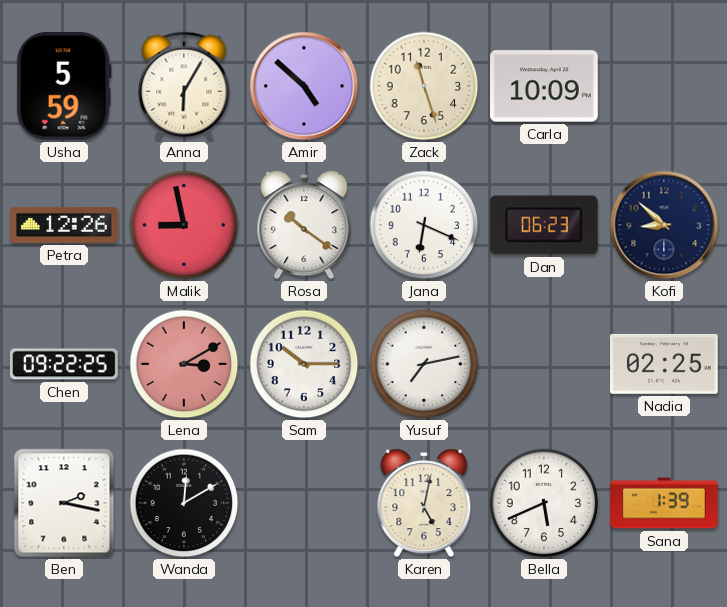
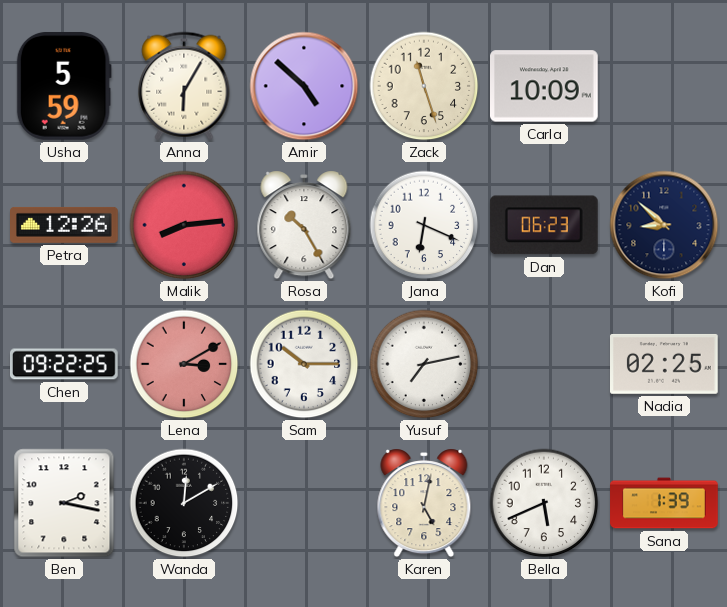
Malik: 8:58 -> 8:14
Rosa: 10:21 -> 10:25
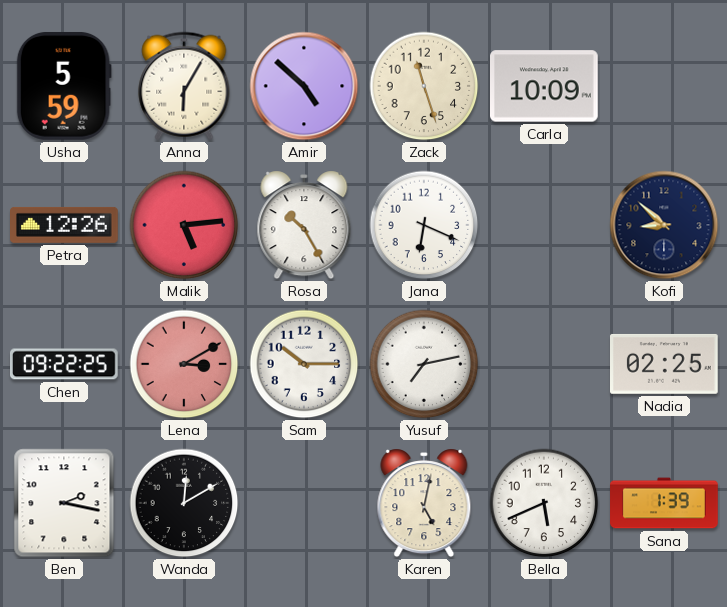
Malik: 8:14 -> 5:14
Dan: 06:23 -> none
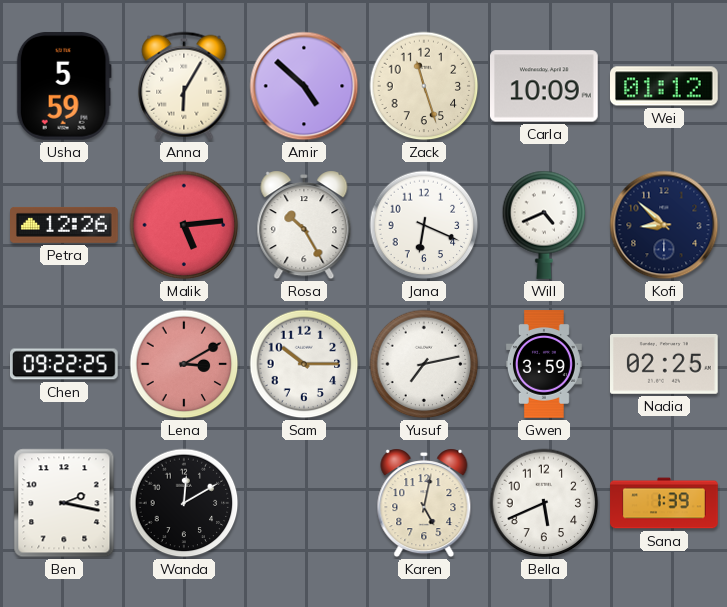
Wei: none -> 01:12
Will: none -> 4:41
Gwen: none -> 3:59
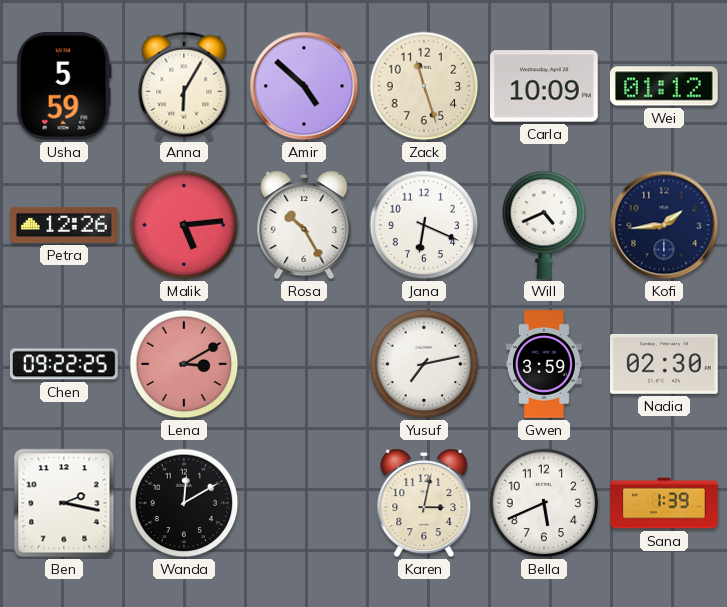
Kofi: 8:52 -> 1:44
Sam: 10:15 -> none
Nadia: 02:25 -> 02:30
Karen: 5:02 -> 3:02
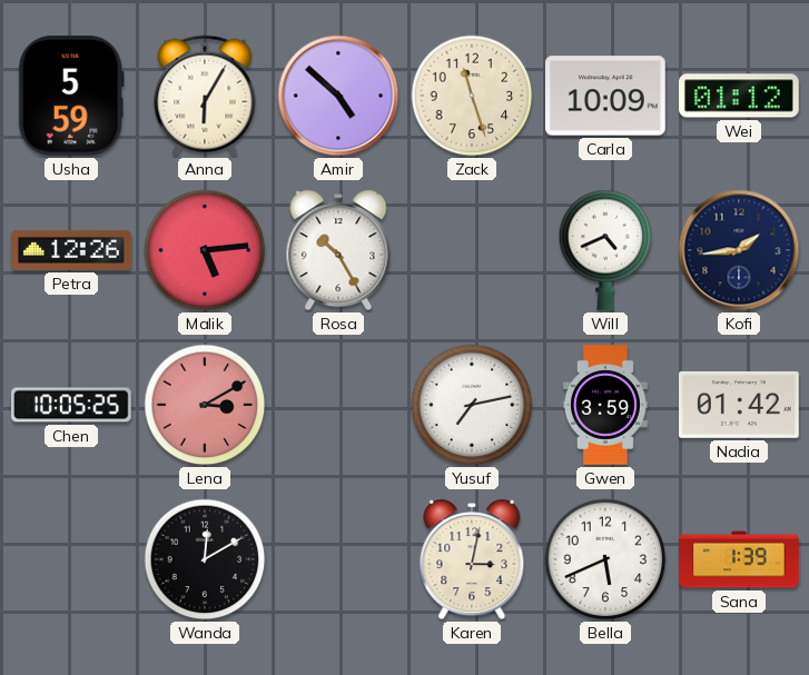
Jana: 6:19 -> none
Chen: 09:22 -> 10:05
Nadia: 02:30 -> 01:42
Ben: 2:17 -> none
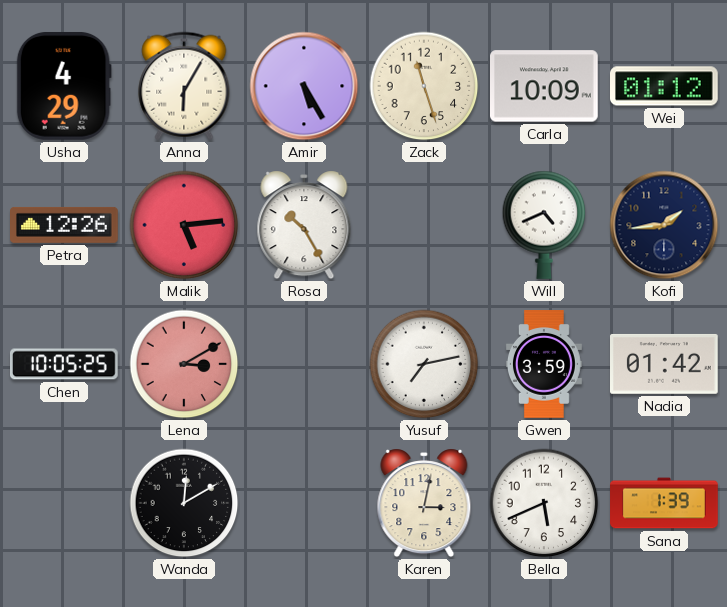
Usha: 5:59 -> 4:29
Amir: 4:52 -> 5:25
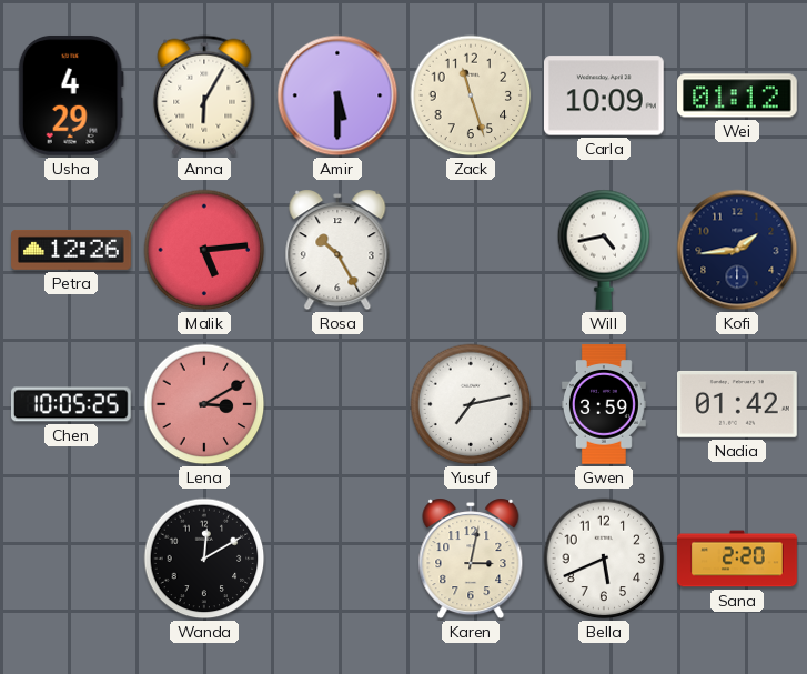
Amir: 5:25 -> 5:30
Will: 4:41 -> 4:43
Sana: 1:39 -> 2:20
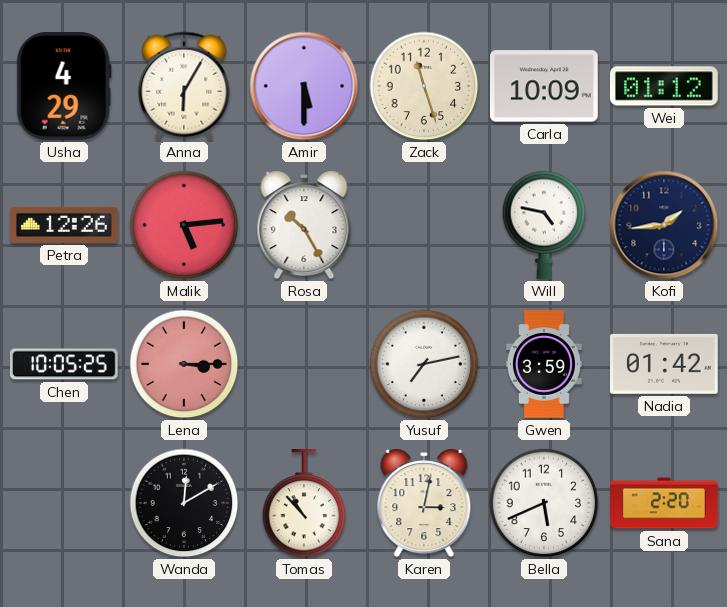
Will: 4:43 -> 4:47
Lena: 3:10 -> 3:15
Tomas: none -> 10:53
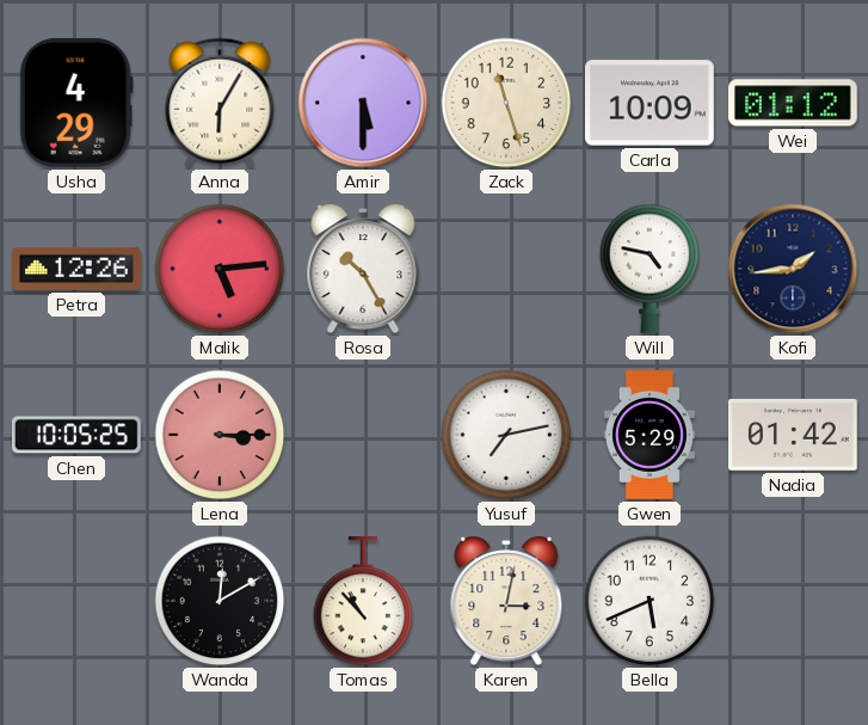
Gwen: 3:59 -> 5:29
Sana: 2:20 -> none
